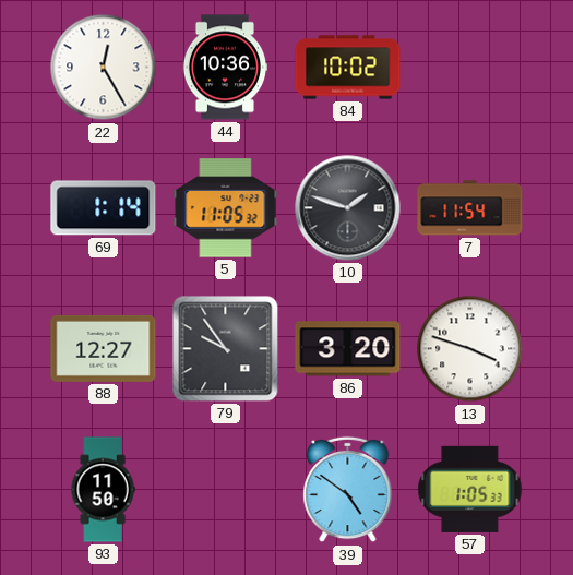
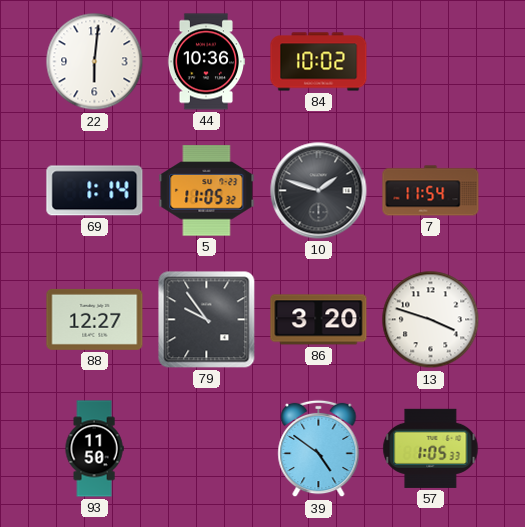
22: 12:25 -> 6:01
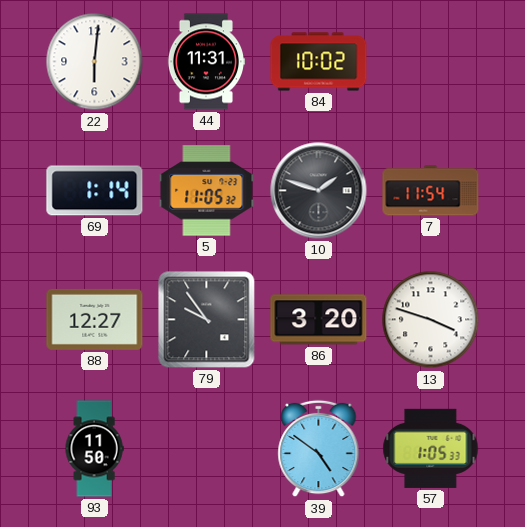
44: 10:36 -> 11:31
